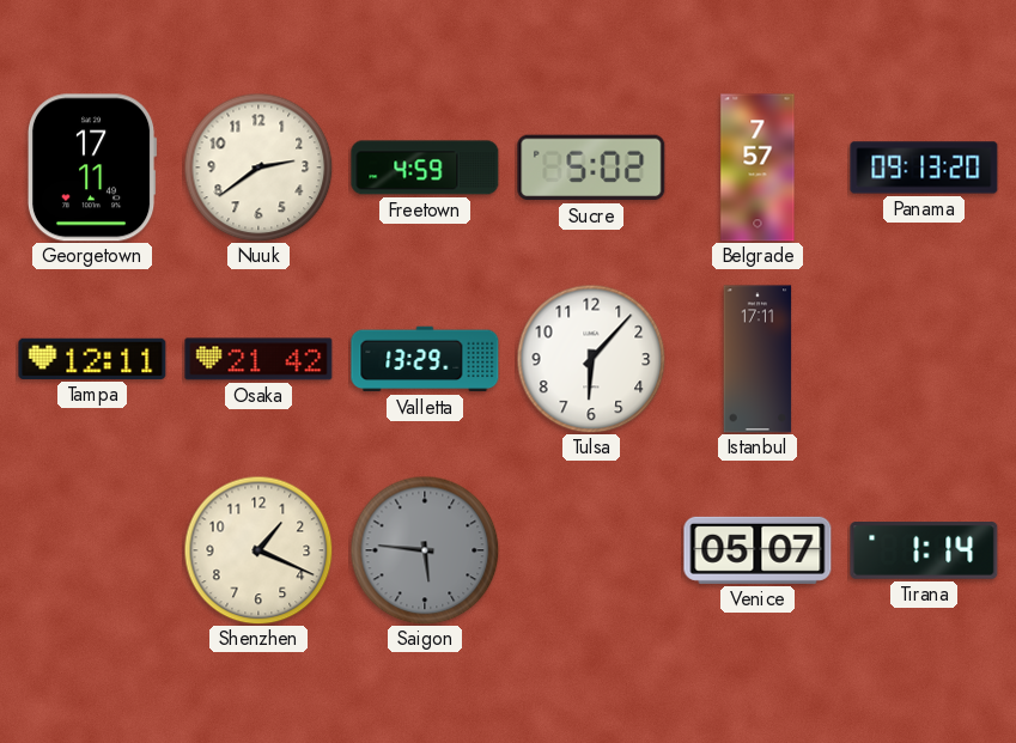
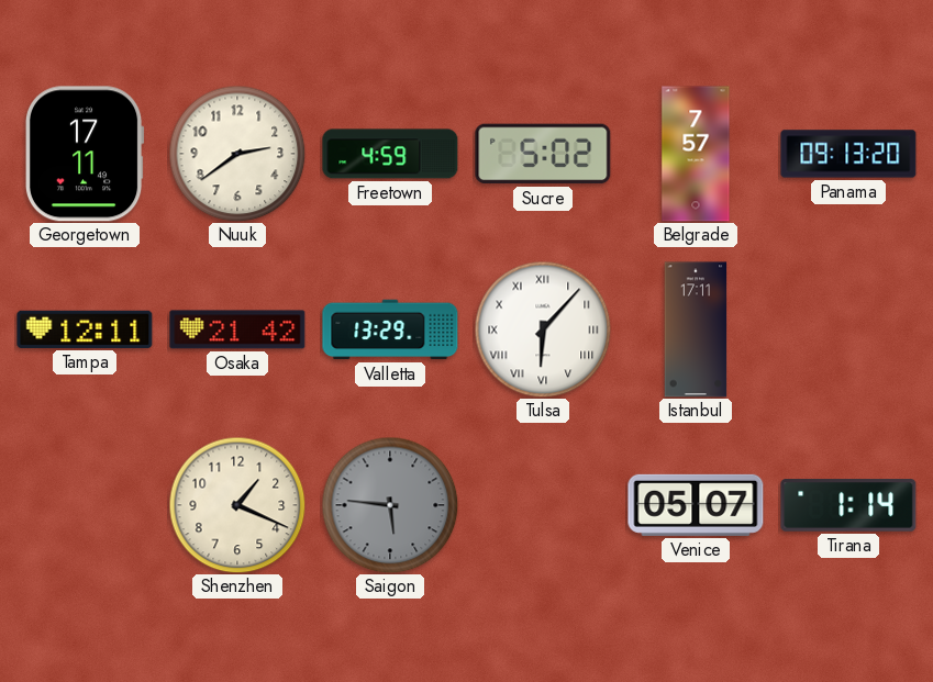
Tulsa numerals: Arabic -> Roman
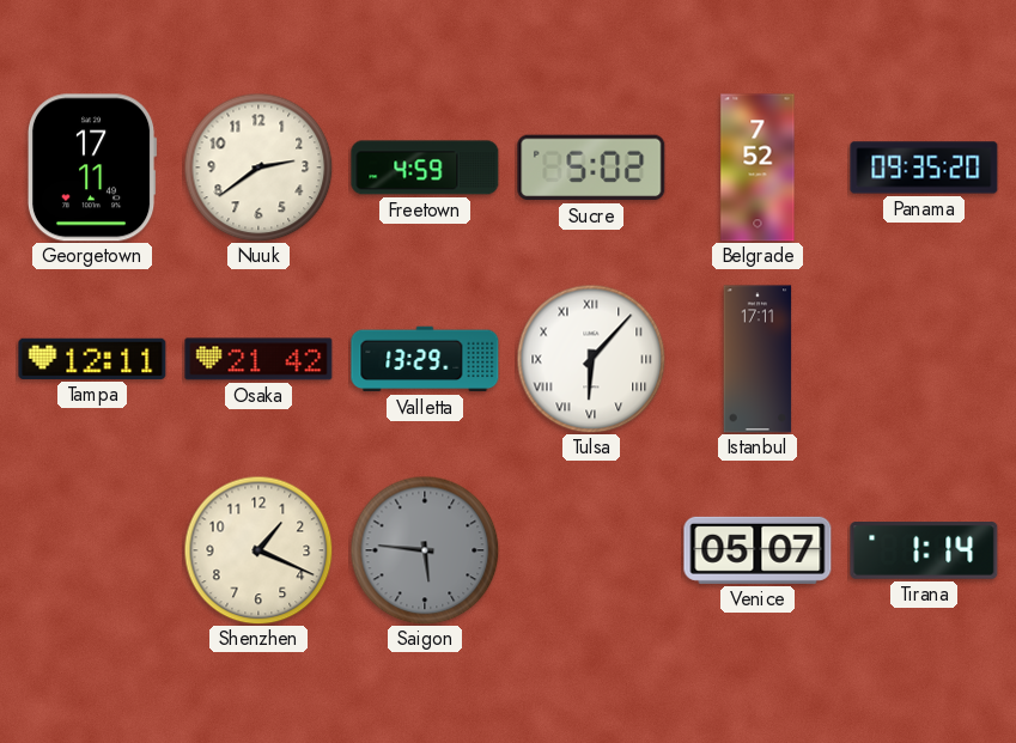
Belgrade: 7:57 -> 7:52
Panama: 09:13 -> 09:35
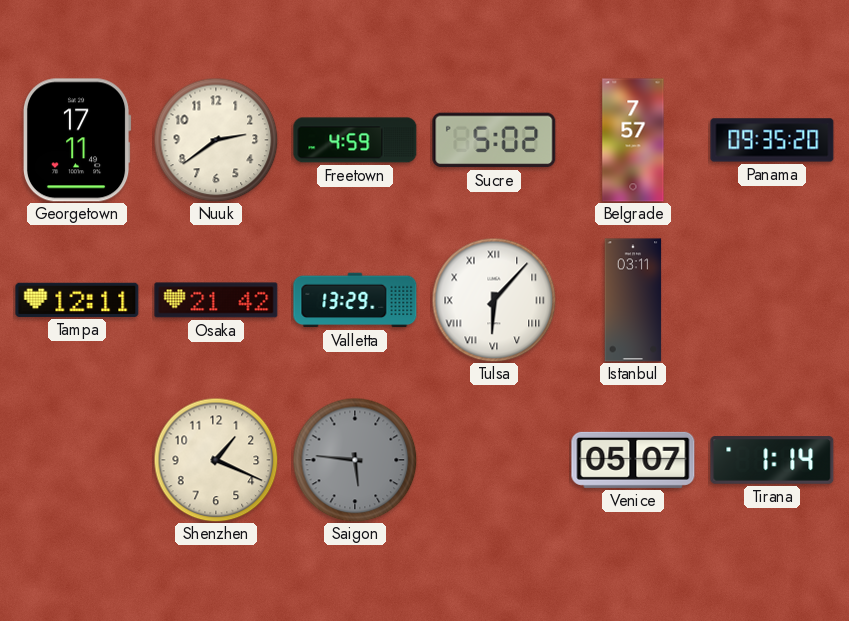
Belgrade: 7:52 -> 7:57
Istanbul: 17:11 -> 03:11
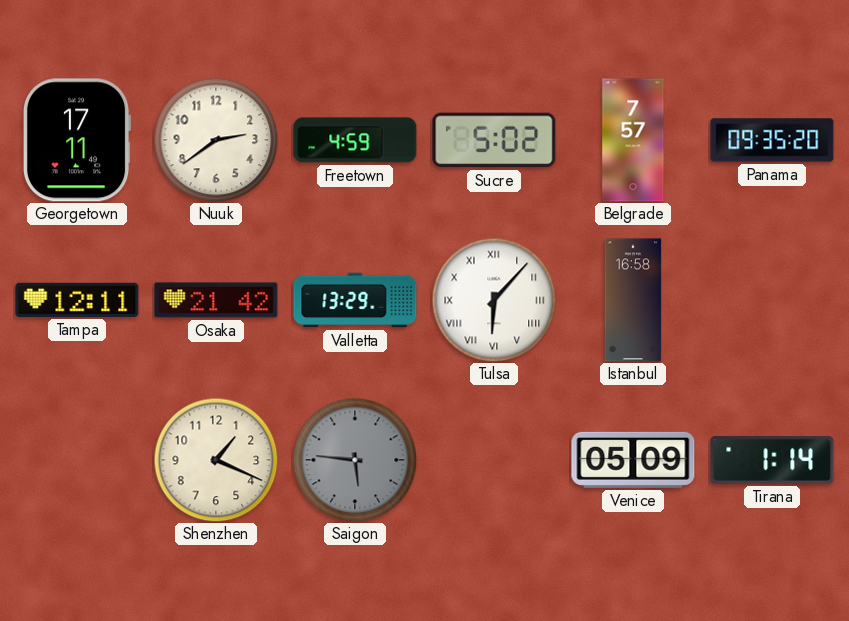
Istanbul: 03:11 -> 16:58
Venice: 05:07 -> 05:09
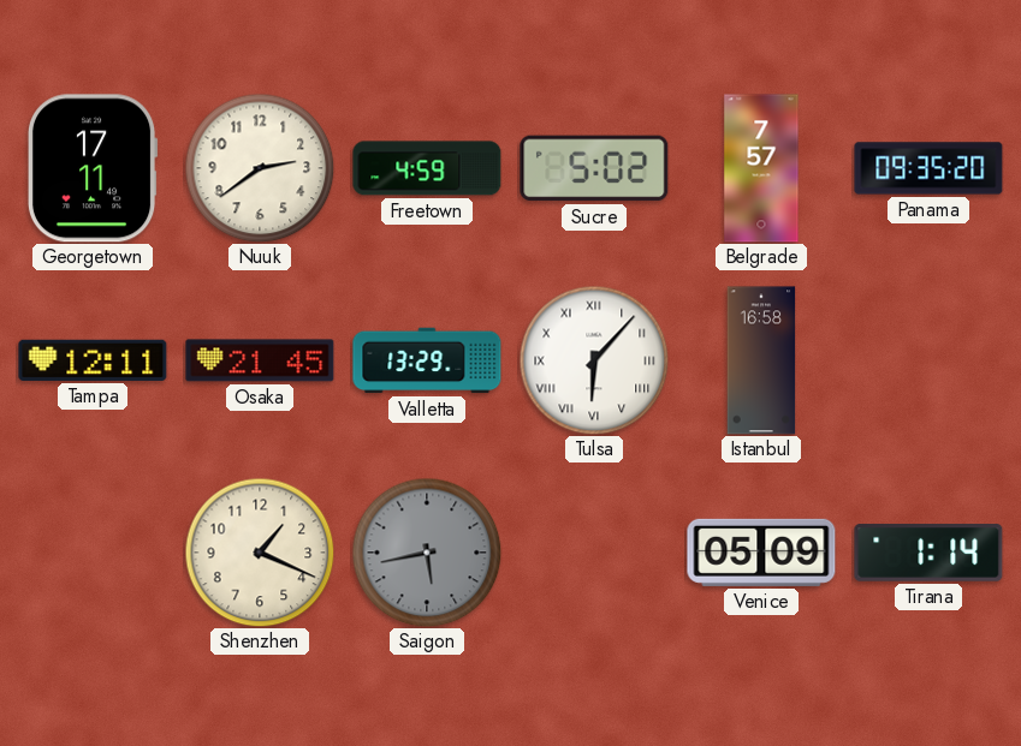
Osaka: 21:42 -> 21:45
Saigon: 5:46 -> 5:43
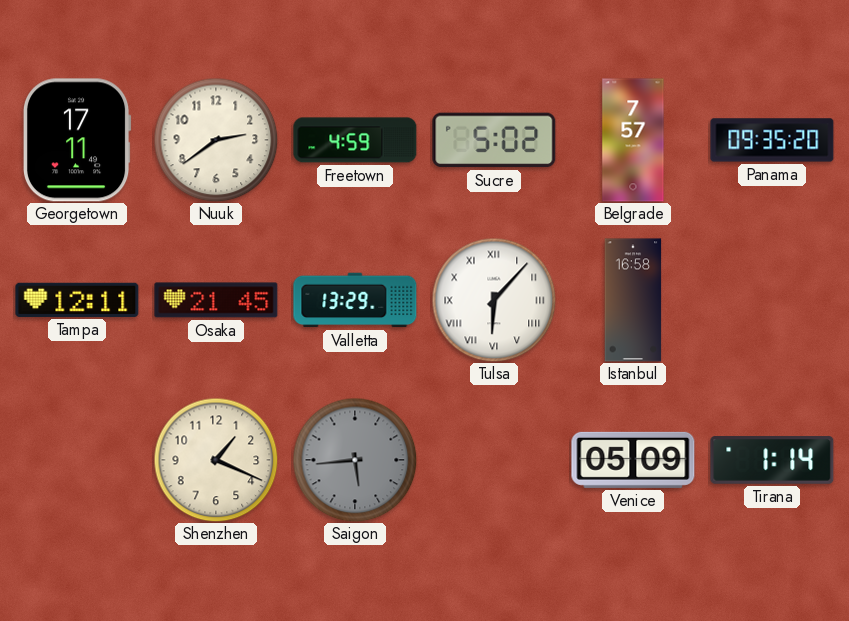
Saigon: 5:43 -> 5:44
